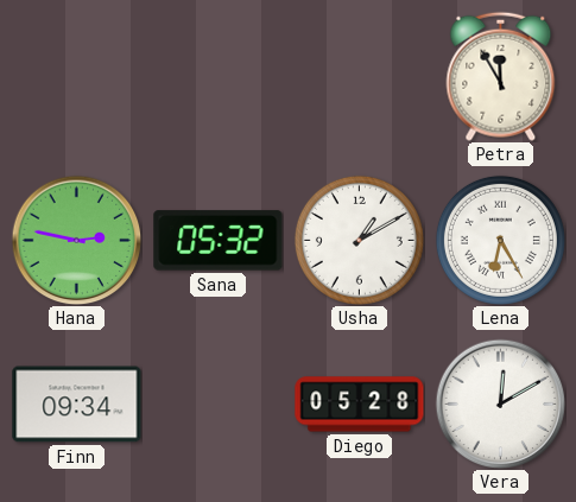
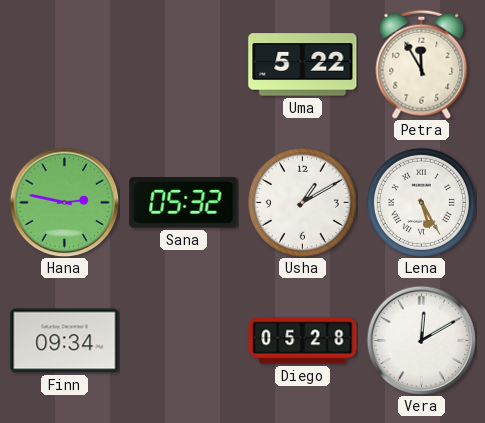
Uma: none -> 5:22
Lena: 6:25 -> 5:25
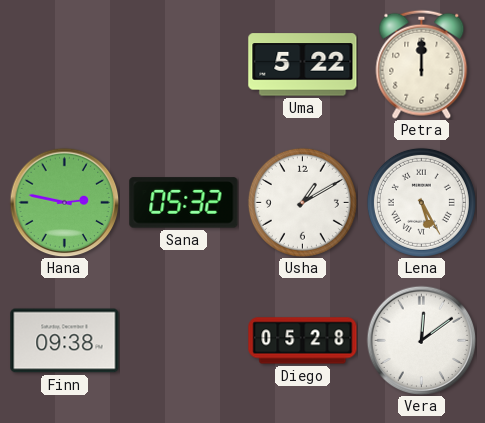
Petra: 11:55 -> 12:00
Finn: 09:34 -> 09:38
Vera: 12:10 -> 12:09
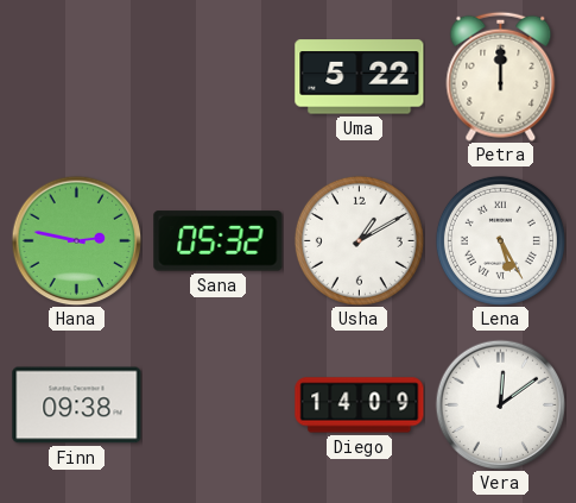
Diego: 05:28 -> 14:09
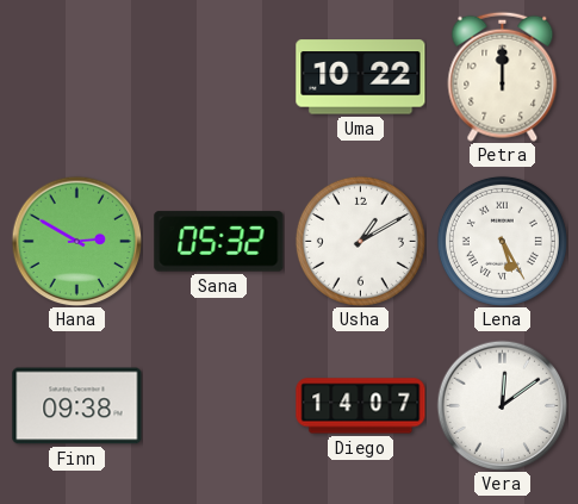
Uma: 5:22 -> 10:22
Hana: 2:47 -> 2:50
Diego: 14:09 -> 14:07
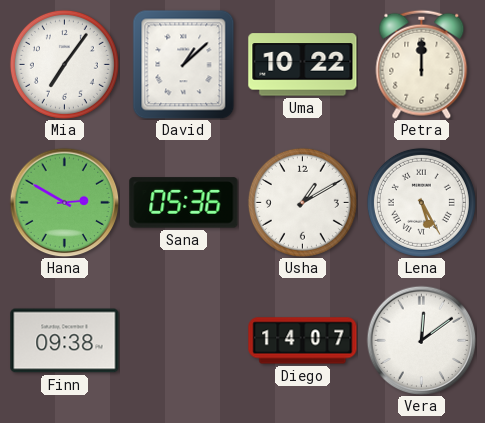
Mia: none -> 7:06
David: none -> 1:08
Sana: 05:32 -> 05:36
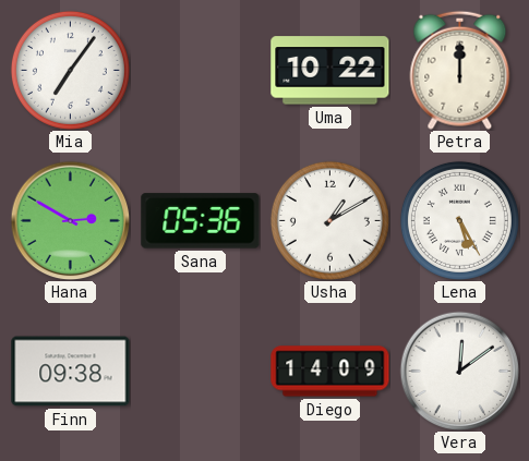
David: 1:08 -> none
Diego: 14:07 -> 14:09
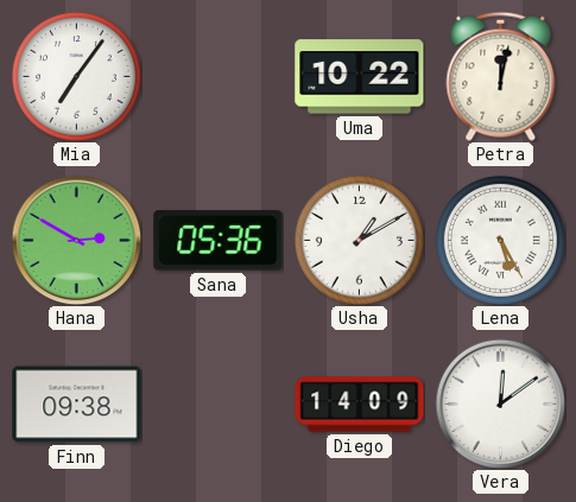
Petra: 12:00 -> 12:02
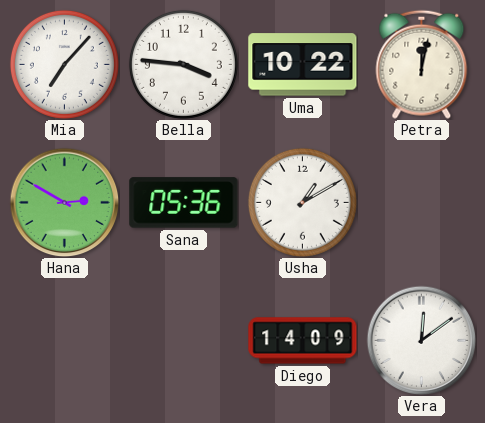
Mia: 7:06 -> 7:07
Bella: none -> 3:46
Lena: 5:25 -> none
Finn: 09:38 -> none
